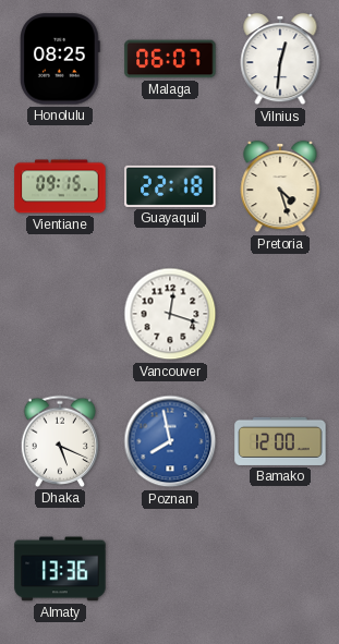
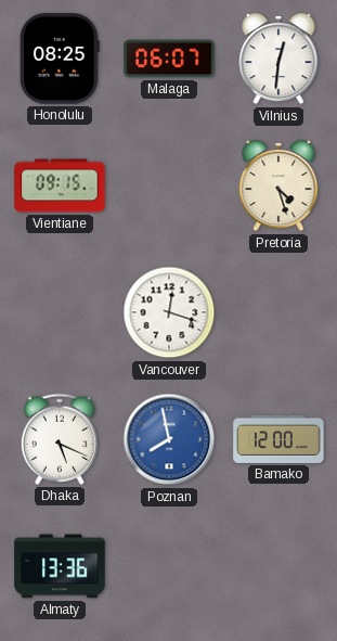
Guayaquil: 22:18 -> none
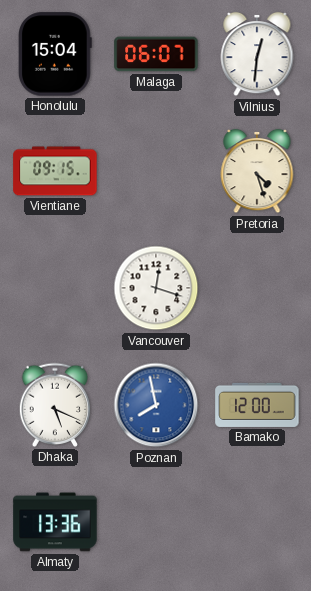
Honolulu: 08:25 -> 15:04
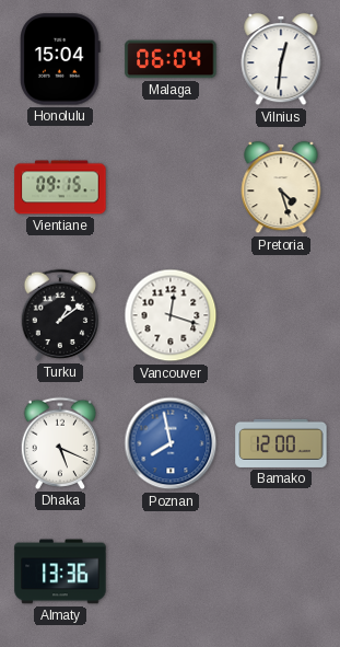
Malaga: 06:07 -> 06:04
Turku: none -> 1:09
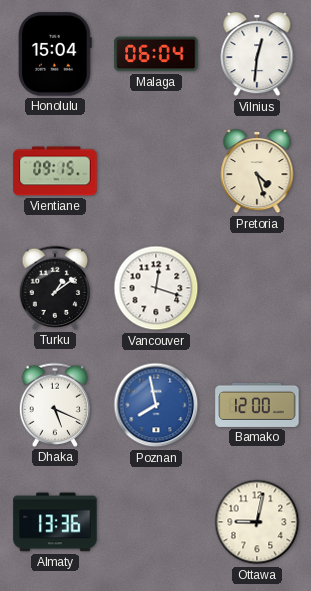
Ottawa: none -> 9:02
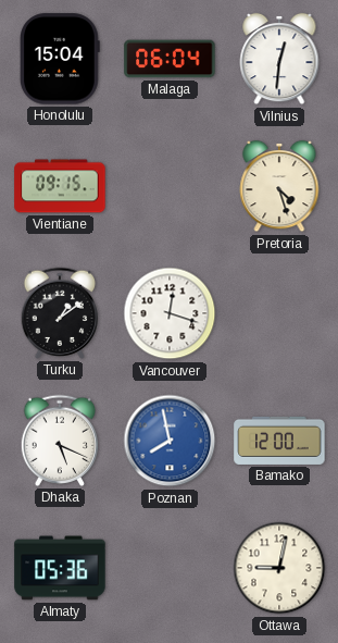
Almaty: 13:36 -> 05:36
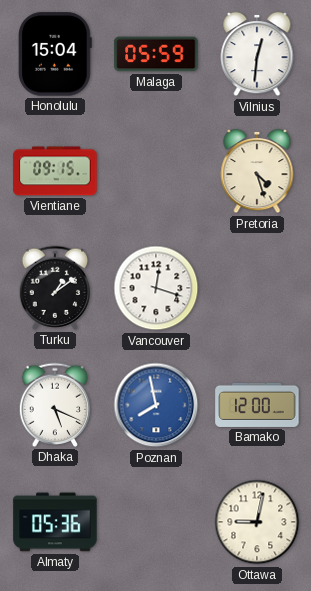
Malaga: 06:04 -> 05:59
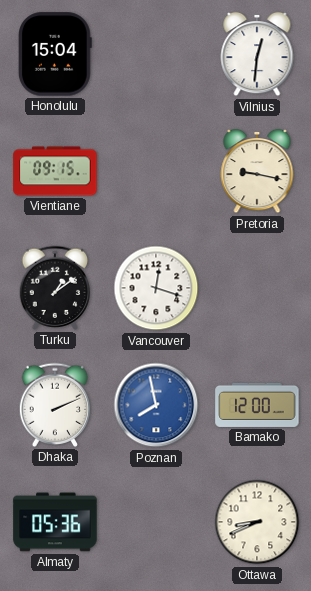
Malaga: 05:59 -> none
Pretoria: 4:27 -> 9:17
Dhaka: 5:19 -> 2:11
Ottawa: 9:02 -> 8:41
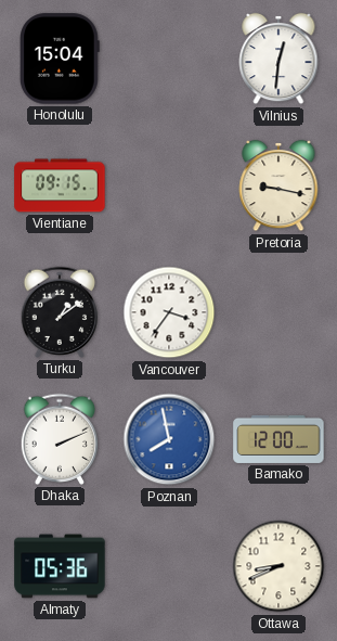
Vancouver: 12:18 -> 3:36
